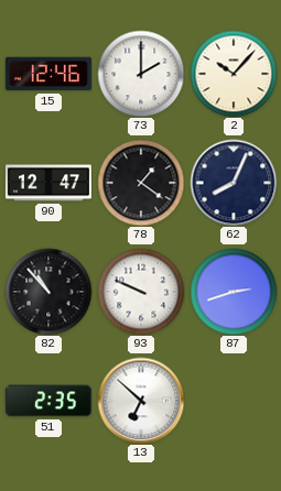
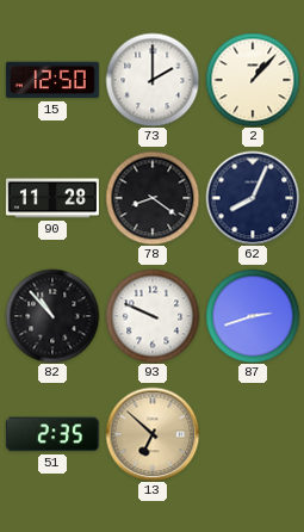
15: 12:46 -> 12:50
2: 10:07 -> 1:07
90: 12:47 -> 11:28
78: 1:21 -> 8:21
13 dial: white -> champagne
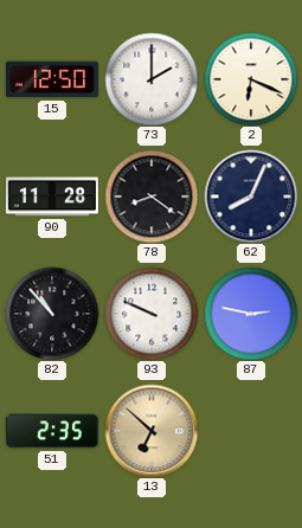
2: 1:07 -> 6:19
87: 2:42 -> 2:47
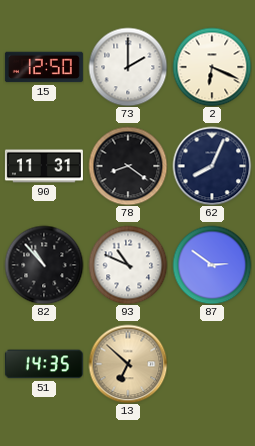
90: 11:28 -> 11:31
93: 9:49 -> 10:49
87: 2:47 -> 2:51
51: 2:35 -> 14:35
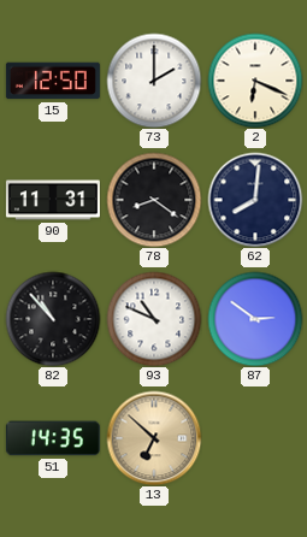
62: 8:04 -> 8:01
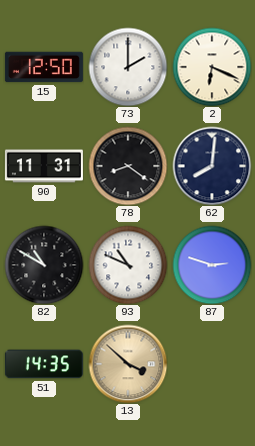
82: 10:53 -> 10:50
87: 2:51 -> 2:48
13: 6:52 -> 3:52
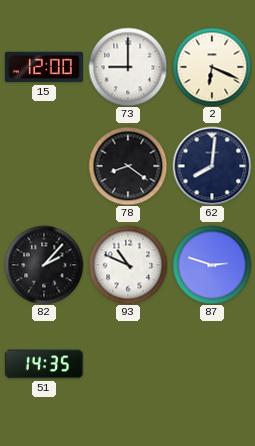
15: 12:50 -> 12:00
73: 2:00 -> 9:00
90: 11:31 -> none
82: 10:50 -> 2:07
13: 3:52 -> none
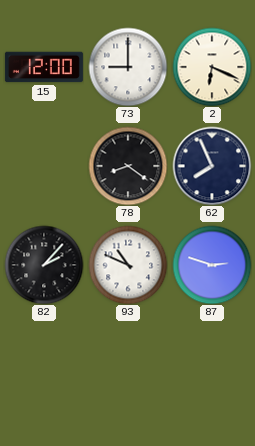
62: 8:01 -> 7:56
51: 14:35 -> none
